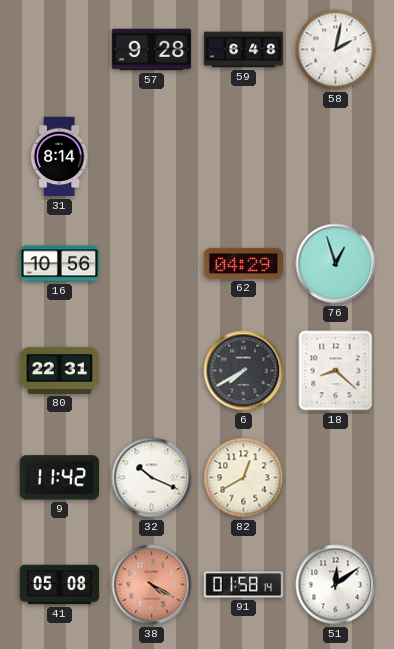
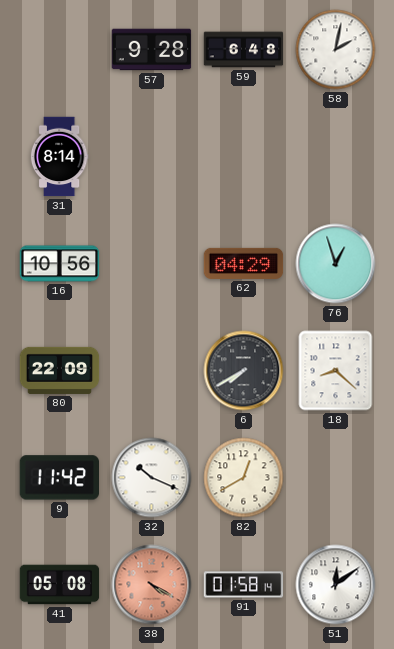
80: 22:31 -> 22:09
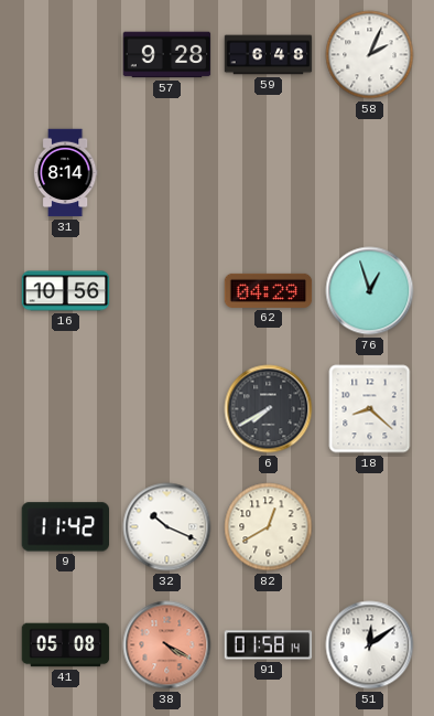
58: 2:02 -> 2:04
80: 22:09 -> none
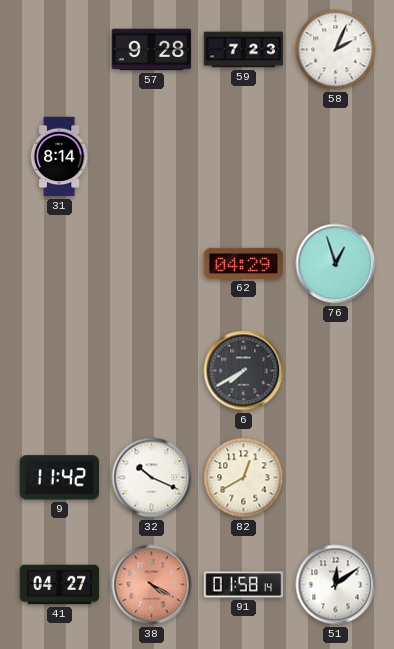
59: 6:48 -> 7:23
16: 10:56 -> none
18: 8:22 -> none
41: 05:08 -> 04:27
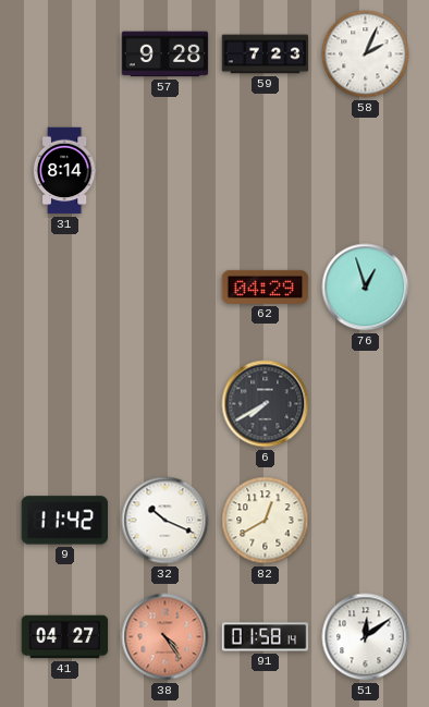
38: 4:20 -> 4:24
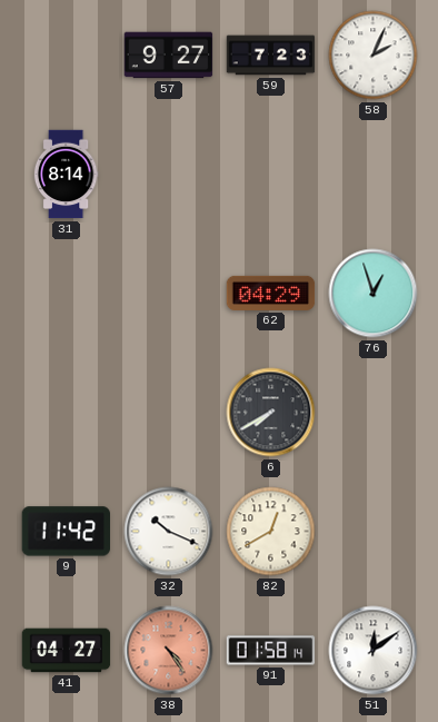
57: 9:28 -> 9:27
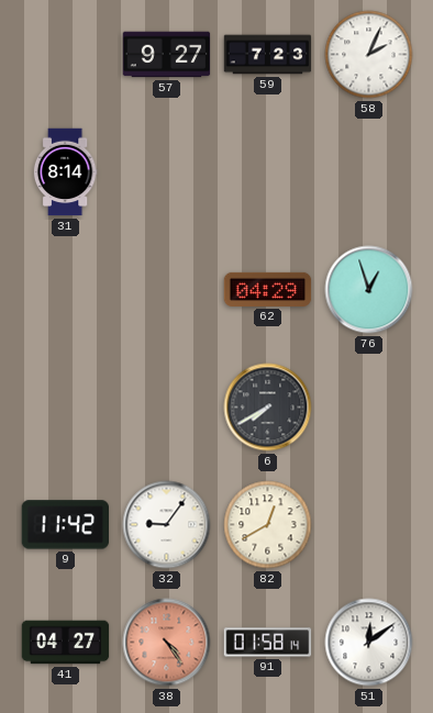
32: 10:19 -> 9:06
